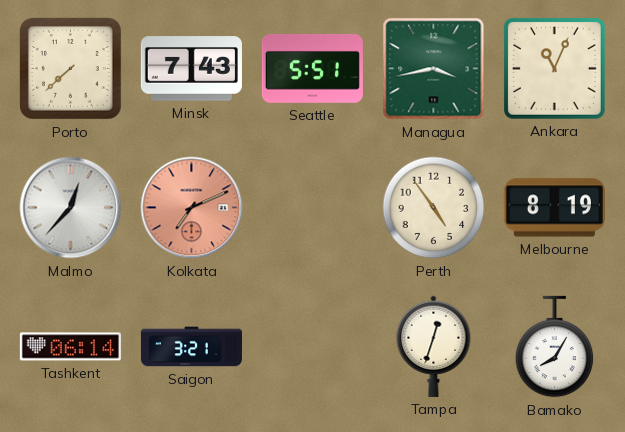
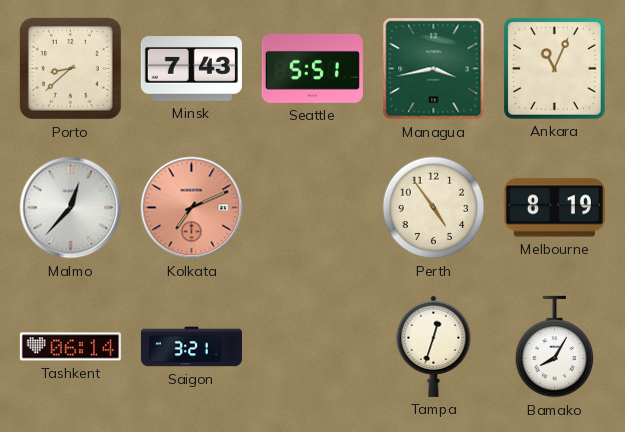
Porto: 7:38 -> 8:38
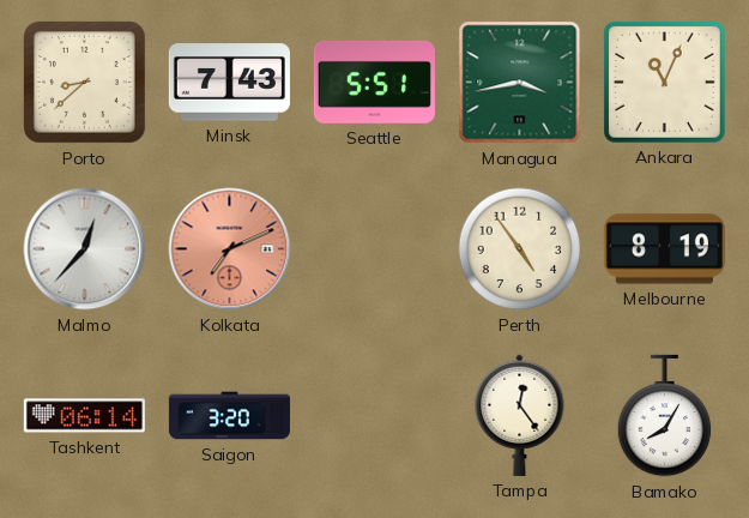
Saigon: 3:21 -> 3:20
Tampa: 12:33 -> 12:24
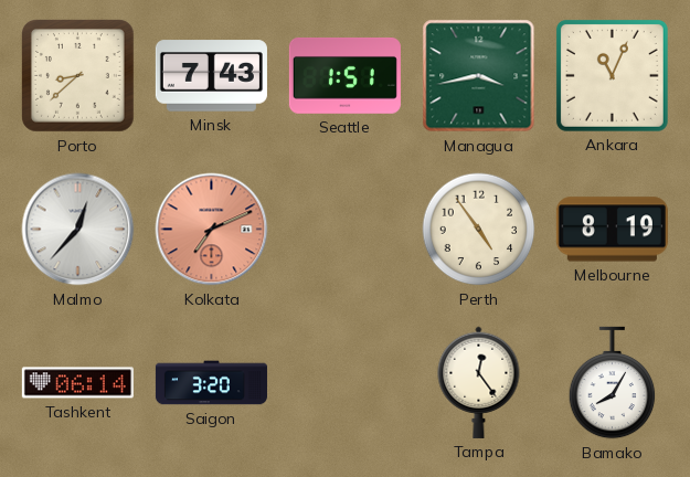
Seattle: 5:51 -> 1:51
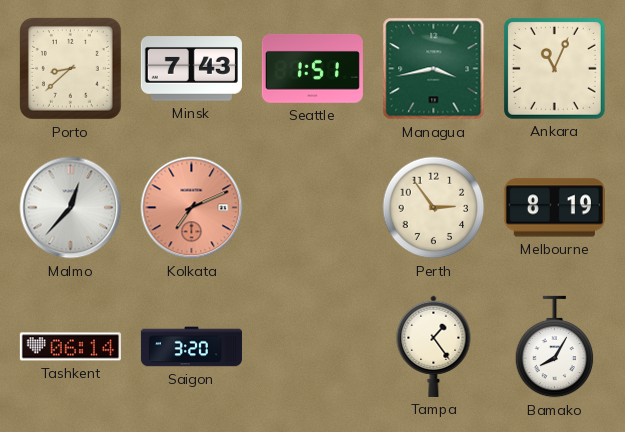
Perth: 4:54 -> 2:54
Tampa: 12:24 -> 1:24
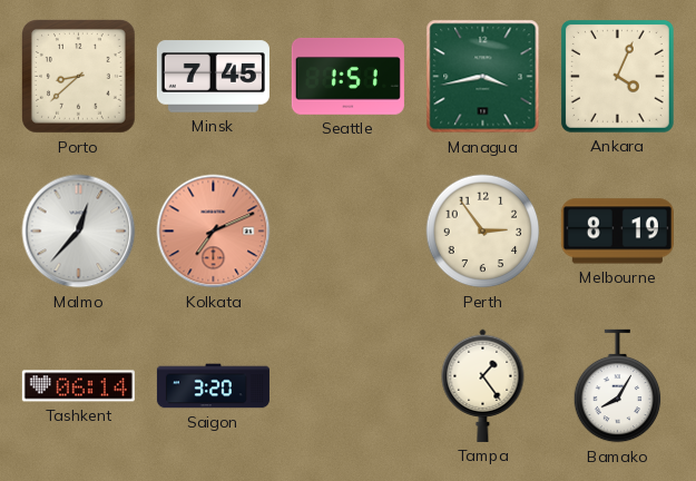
Minsk: 7:43 -> 7:45
Ankara: 11:04 -> 4:04
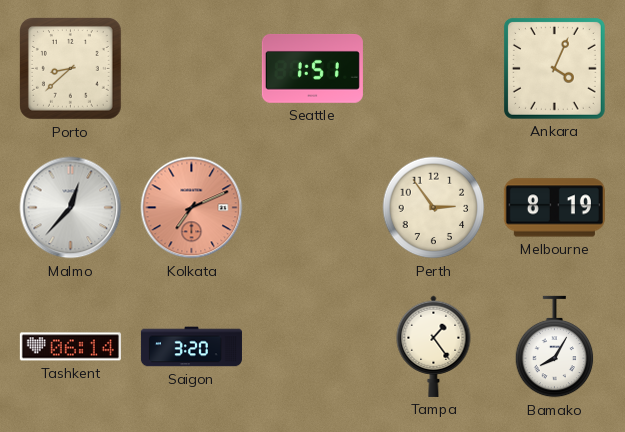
Minsk: 7:45 -> none
Managua: 3:43 -> none
